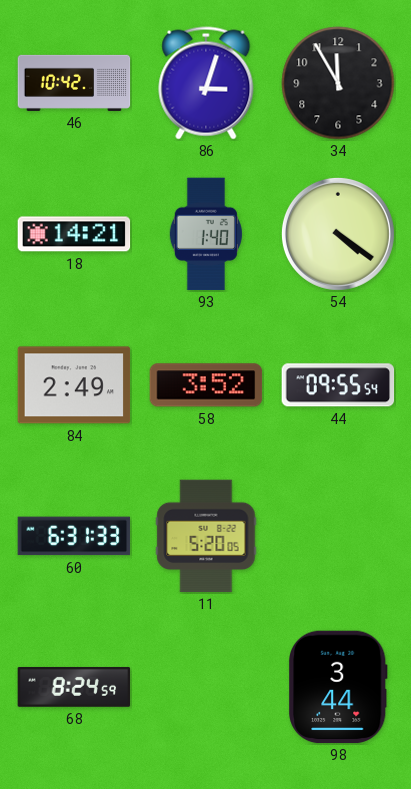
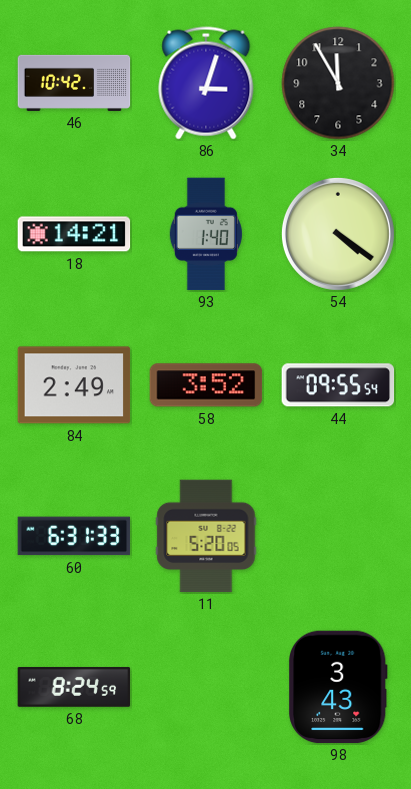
98: 3:44 -> 3:43
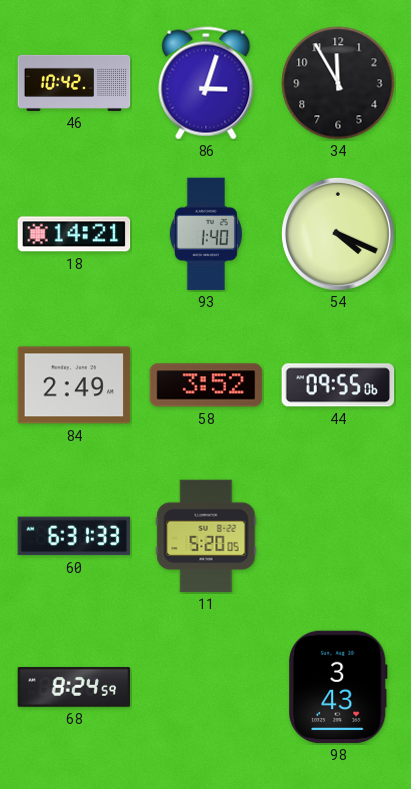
54: 4:21 -> 4:19
44: 09:55:54 -> 09:55:06
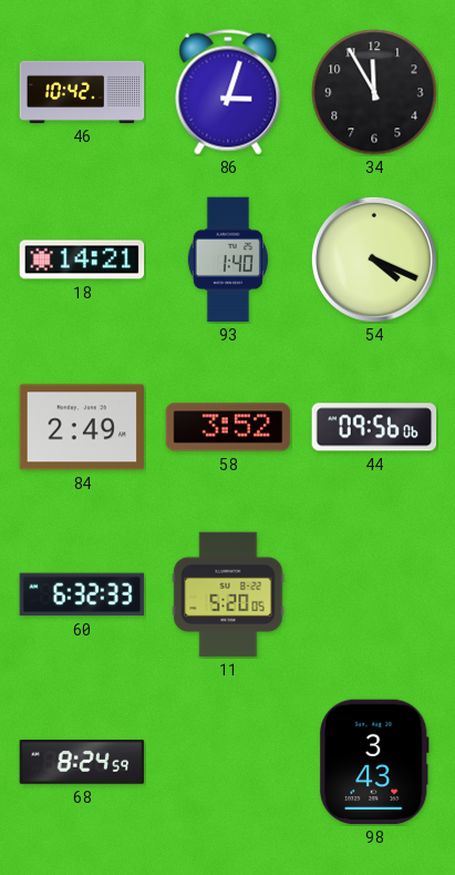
44: 09:55 -> 09:56
60: 6:31 -> 6:32
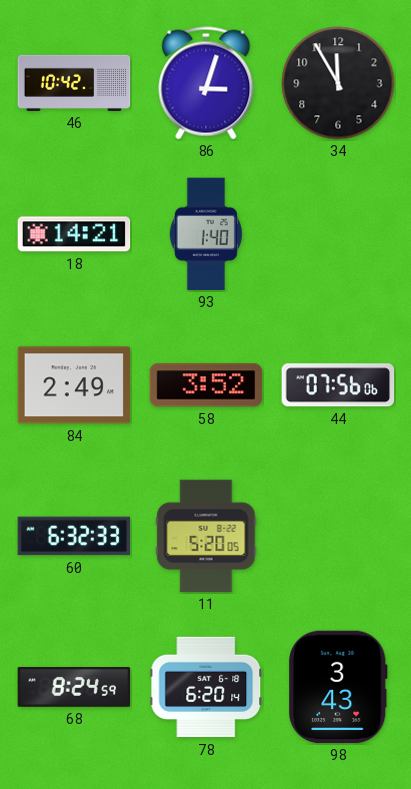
54: 4:19 -> none
44: 09:56 -> 07:56
78: none -> 6:20
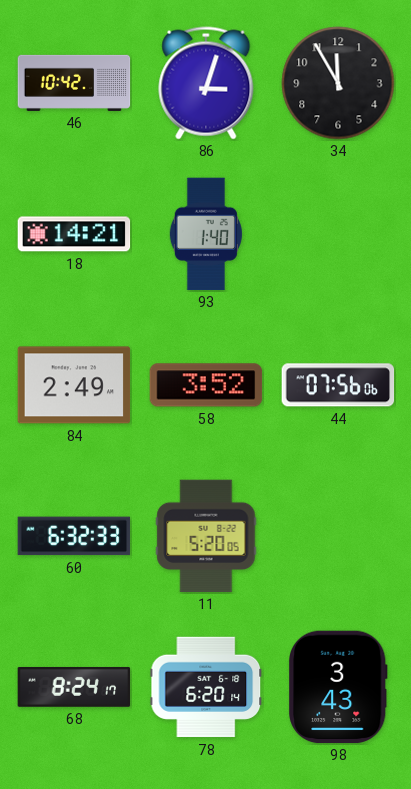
68: 8:24:59 -> 8:24:17
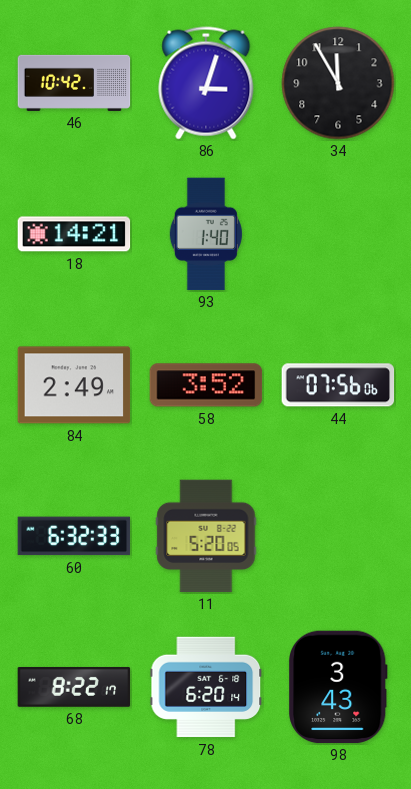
68: 8:24 -> 8:22
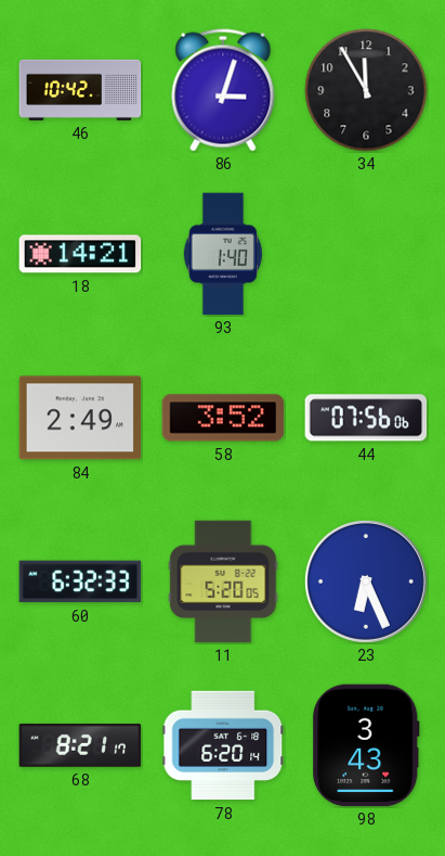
23: none -> 6:26
68: 8:22 -> 8:21
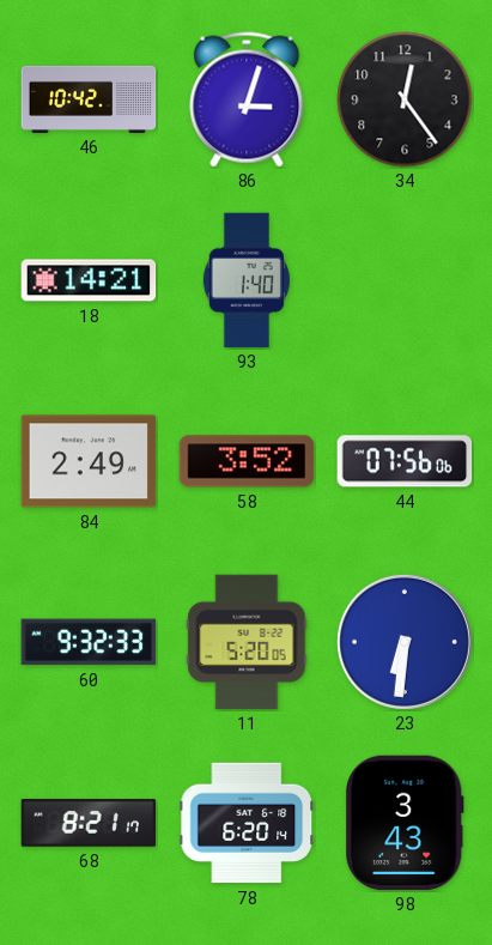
34: 11:55 -> 12:24
60: 6:32 -> 9:32
23: 6:26 -> 6:31
